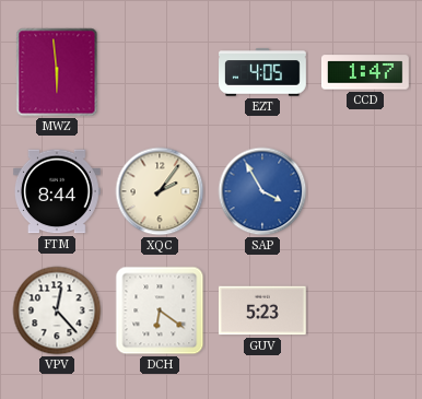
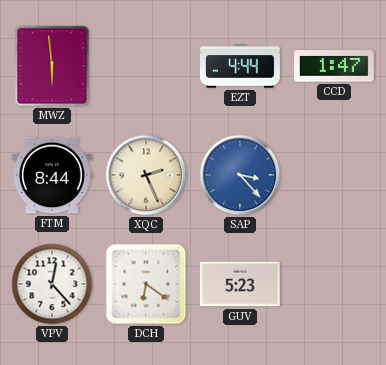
EZT: 4:05 -> 4:44
XQC: 2:06 -> 2:26
SAP: 3:55 -> 3:23
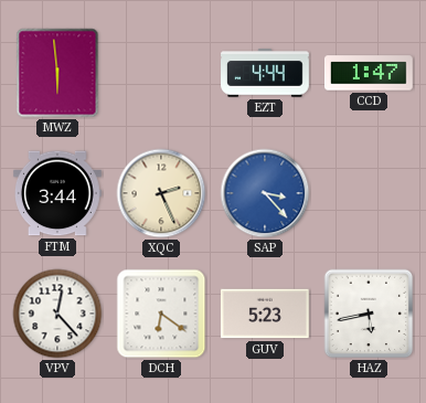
FTM: 8:44 -> 3:44
HAZ: none -> 5:43
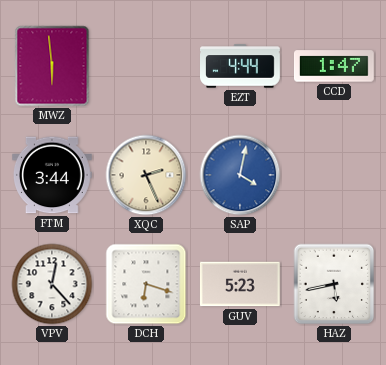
SAP: 3:23 -> 4:02
DCH: 6:21 -> 6:18
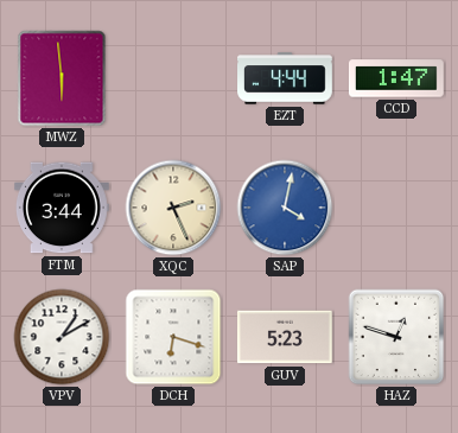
VPV: 12:23 -> 1:10
HAZ: 5:43 -> 12:48
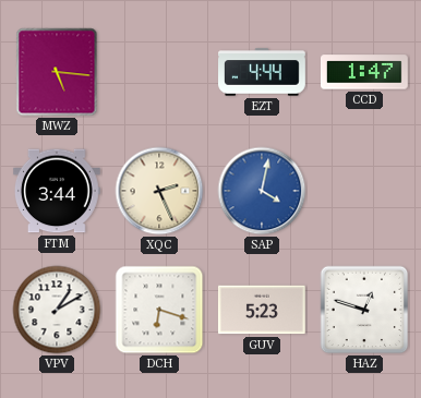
MWZ: 5:59 -> 5:16
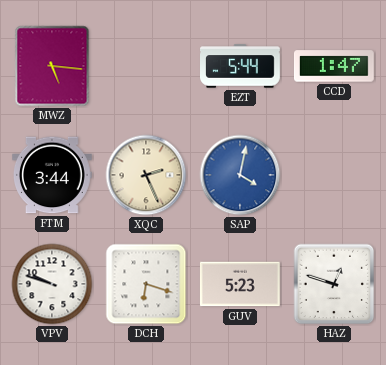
EZT: 4:44 -> 5:44
VPV: 1:10 -> 9:48
